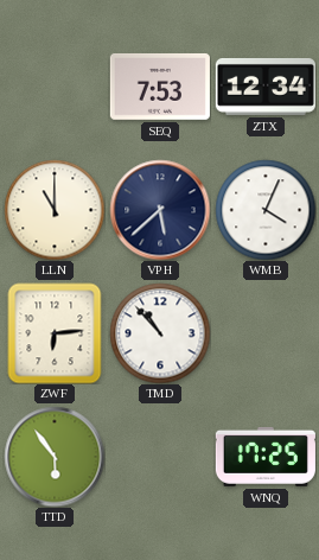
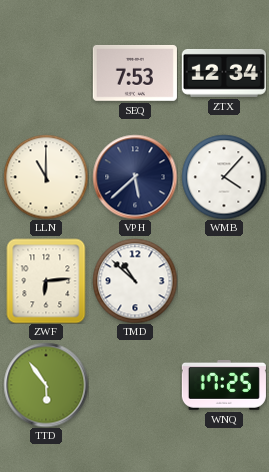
WMB: 4:04 -> 4:07
TMD: 10:53 -> 10:52
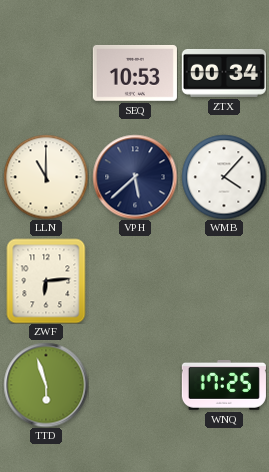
SEQ: 7:53 -> 10:53
ZTX: 12:34 -> 00:34
TMD: 10:52 -> none
TTD: 5:54 -> 5:57
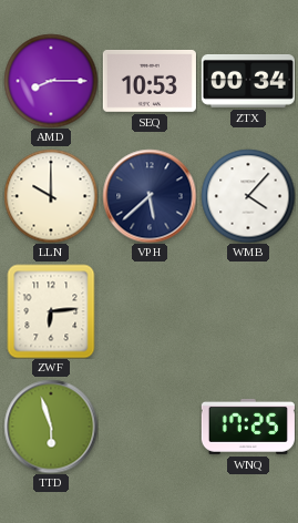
AMD: none -> 8:15
LLN: 11:00 -> 10:00
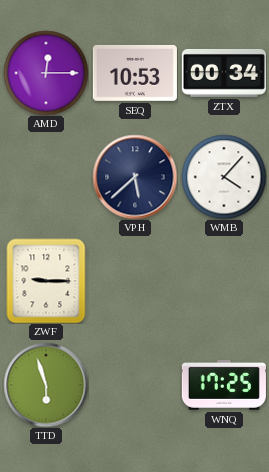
AMD: 8:15 -> 12:15
LLN: 10:00 -> none
ZWF: 6:14 -> 9:15
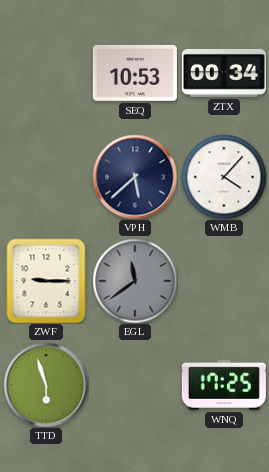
AMD: 12:15 -> none
EGL: none -> 11:39
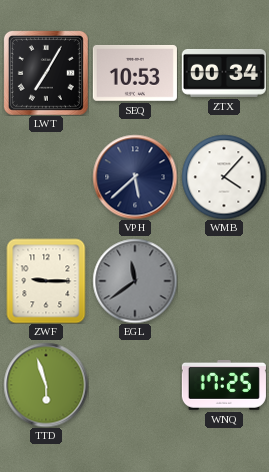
LWT: none -> 7:05
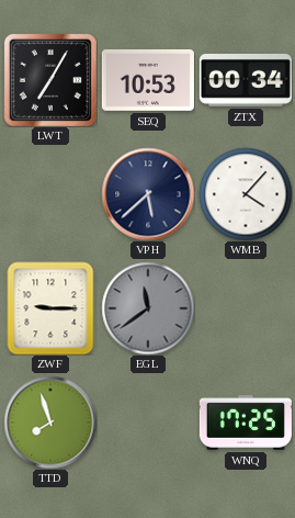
TTD: 5:57 -> 7:57
